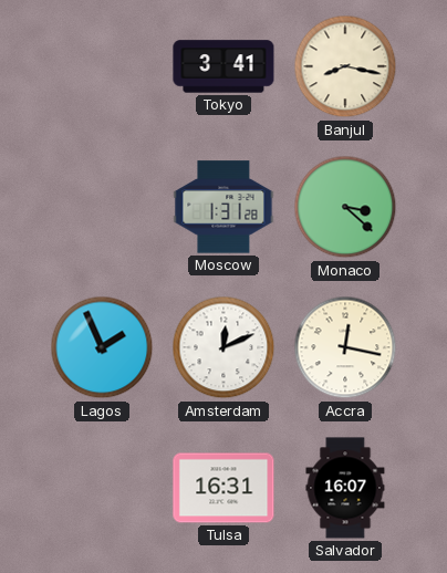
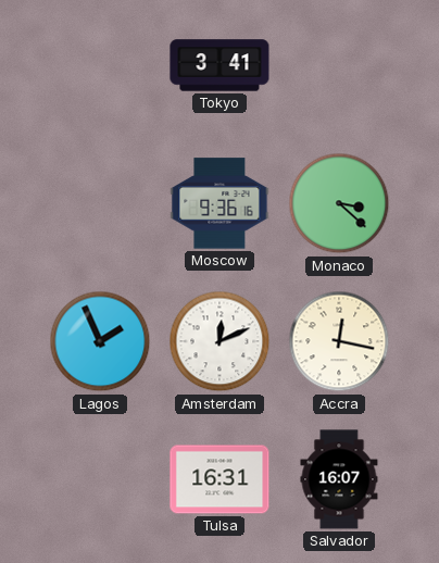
Banjul: 8:17 -> none
Moscow: 1:31 -> 9:36
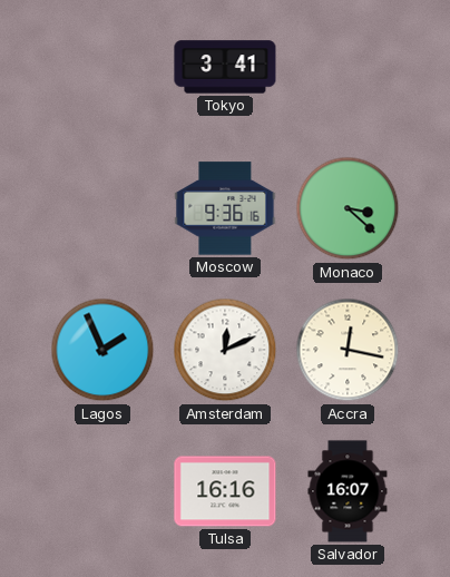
Tulsa: 16:31 -> 16:16
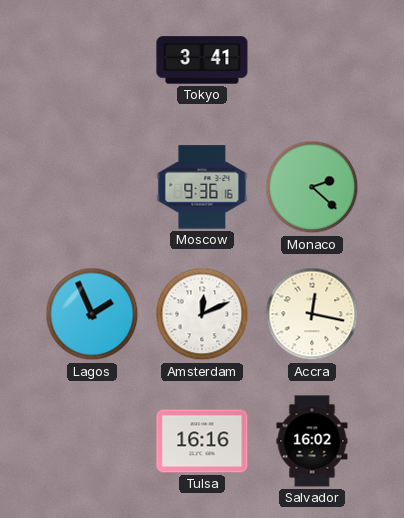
Monaco: 3:22 -> 2:22
Salvador: 16:07 -> 16:02
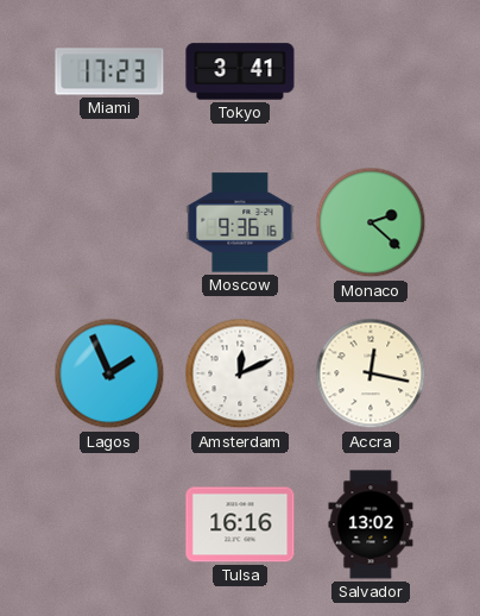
Miami: none -> 17:23
Salvador: 16:02 -> 13:02
